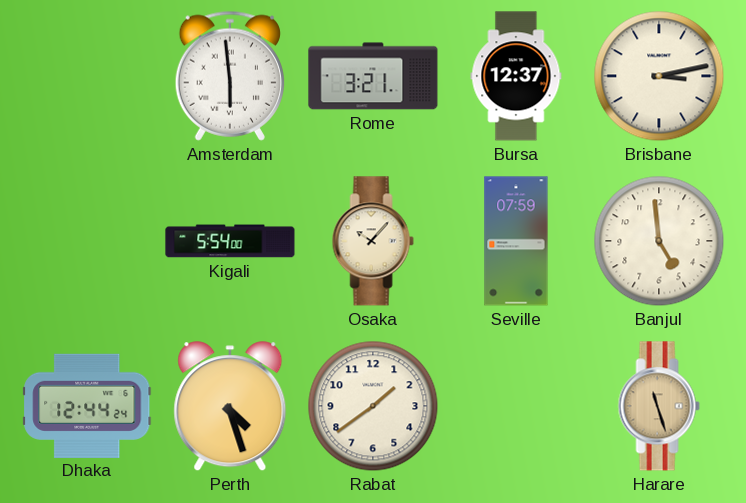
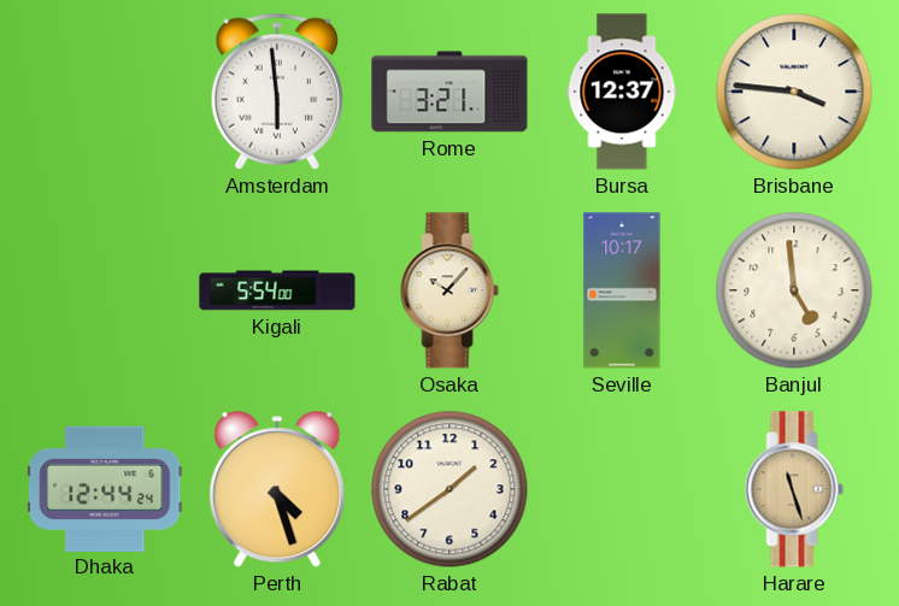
Brisbane: 3:13 -> 3:46
Seville: 07:59 -> 10:17
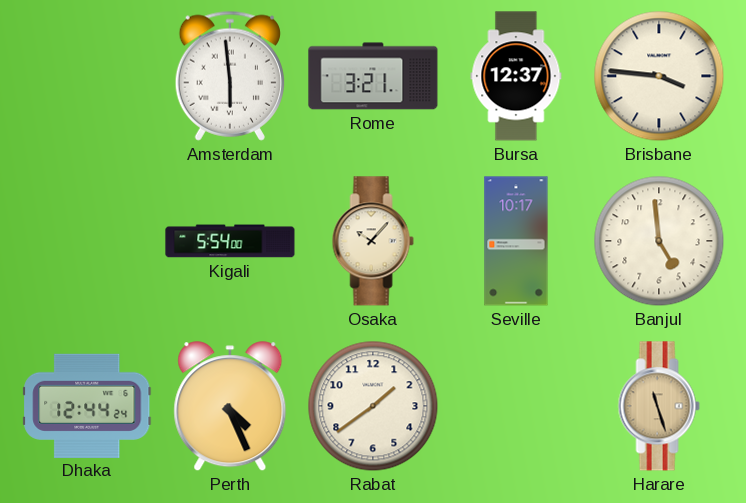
Perth: 4:27 -> 4:26
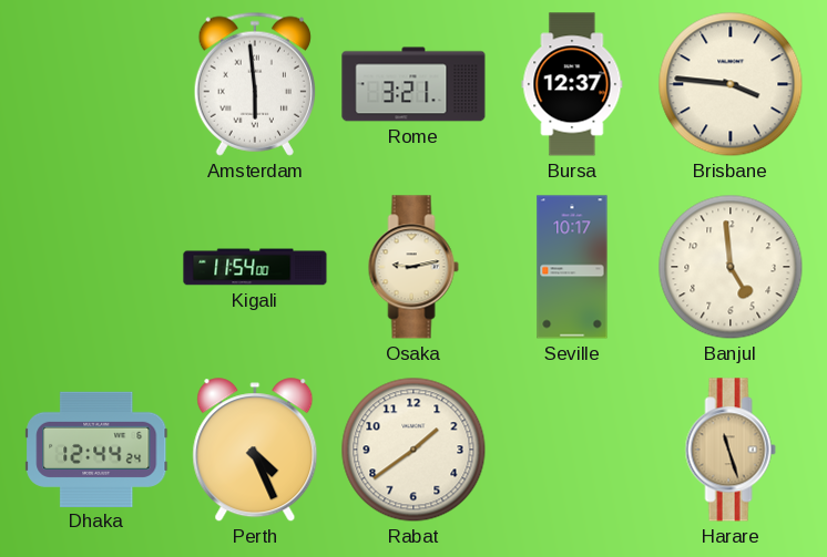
Kigali: 5:54 -> 11:54
Osaka: 10:07 -> 9:13
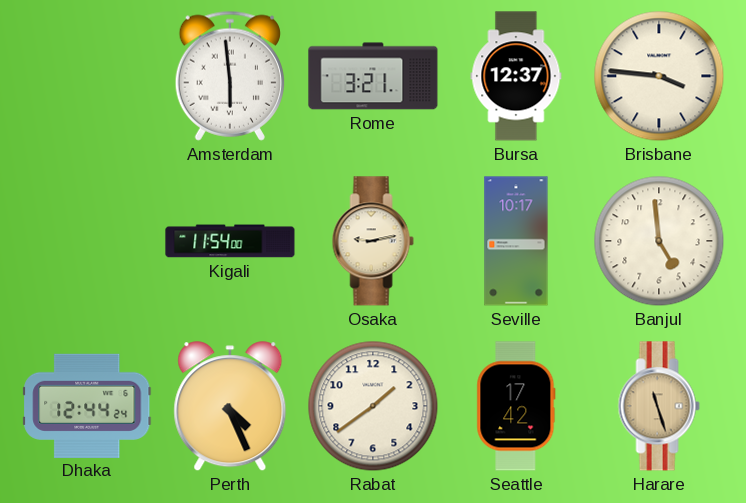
Seattle: none -> 17:42
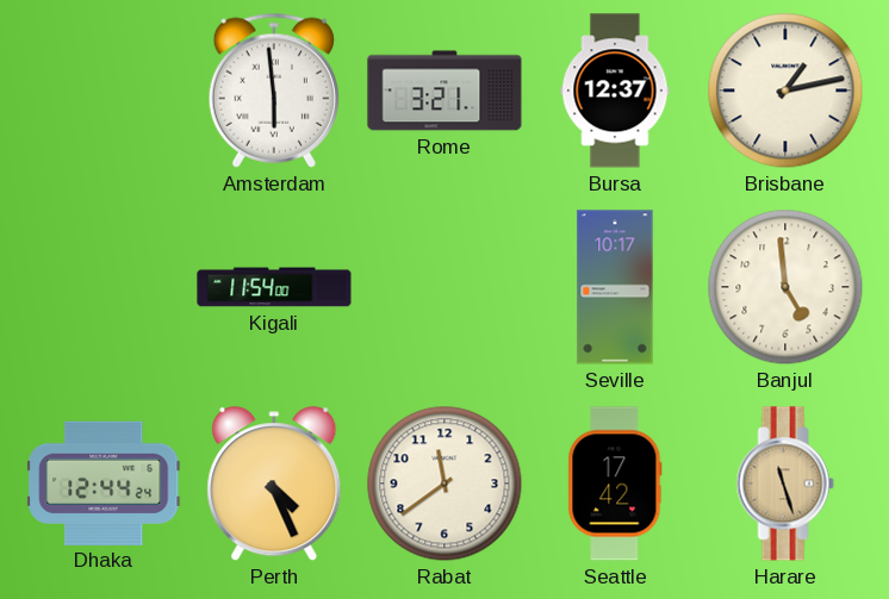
Brisbane: 3:46 -> 1:13
Osaka: 9:13 -> none
Rabat: 1:39 -> 11:39
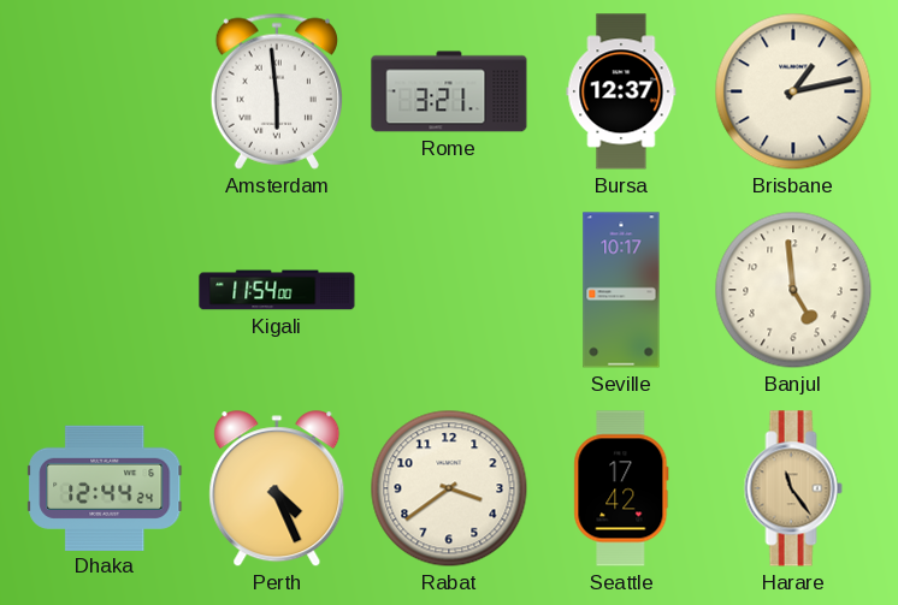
Rabat: 11:39 -> 3:39
Harare: 11:27 -> 11:24
